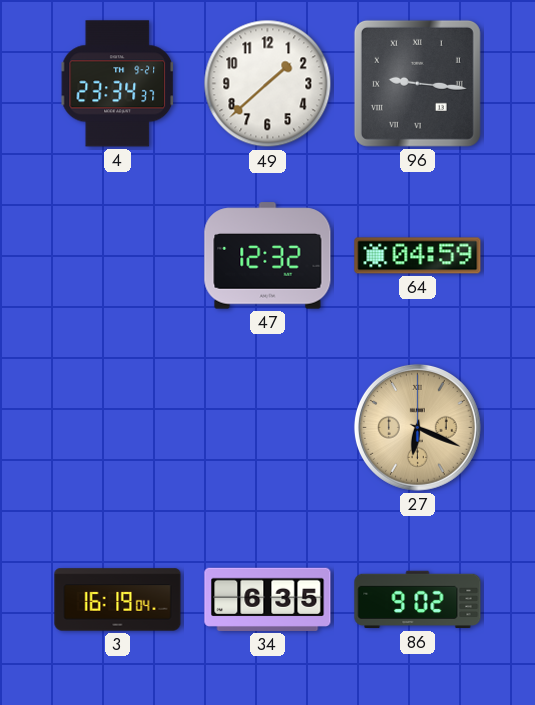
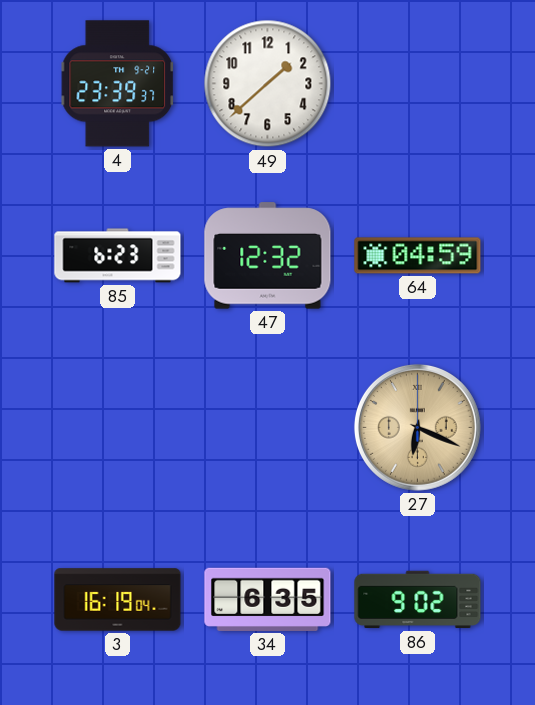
4: 23:34 -> 23:39
96: 9:16 -> none
85: none -> 6:23
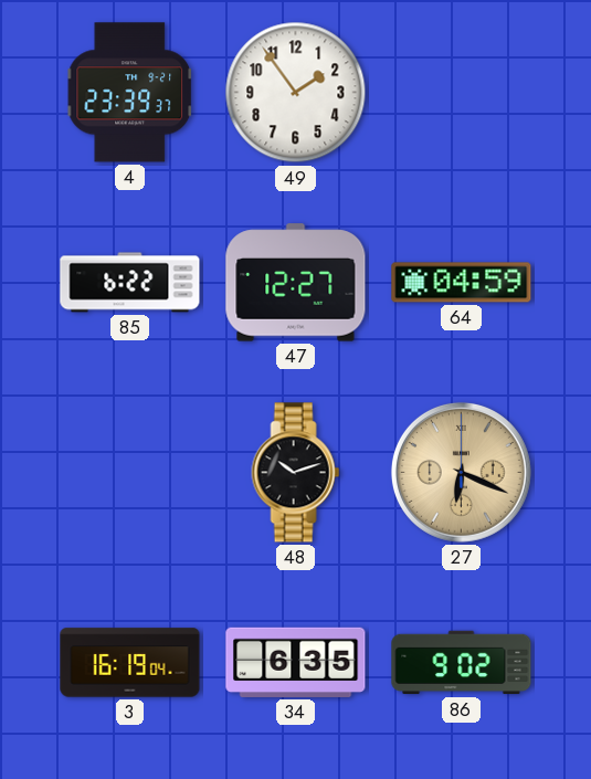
49: 1:38 -> 1:54
85: 6:23 -> 6:22
47: 12:32 -> 12:27
48: none -> 10:12
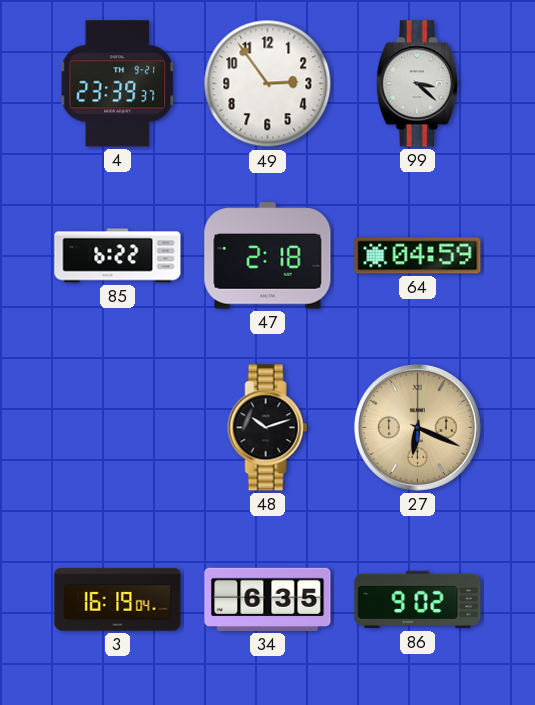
49: 1:54 -> 2:54
99: none -> 3:22
47: 12:27 -> 2:18
